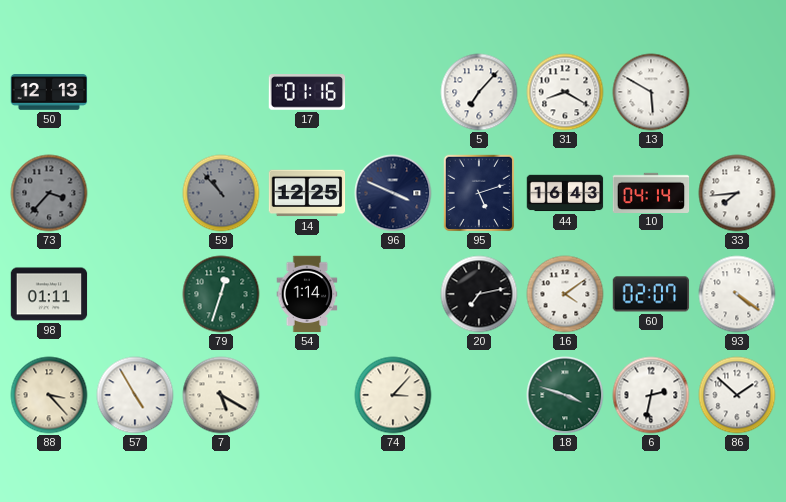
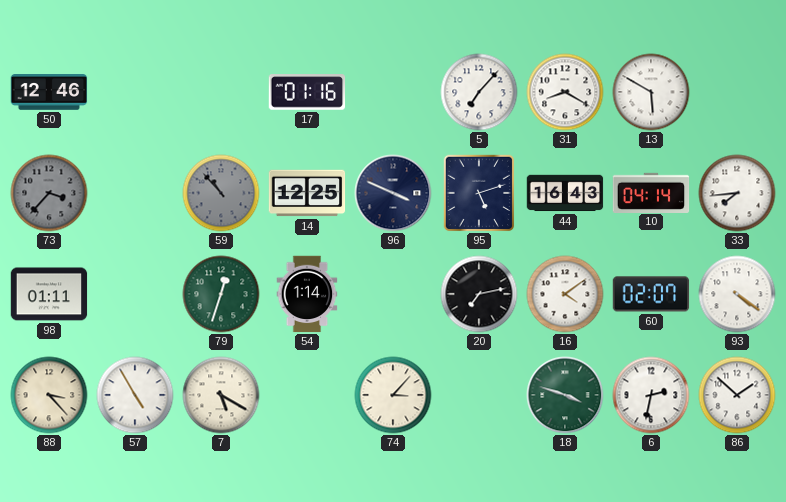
50: 12:13 -> 12:46
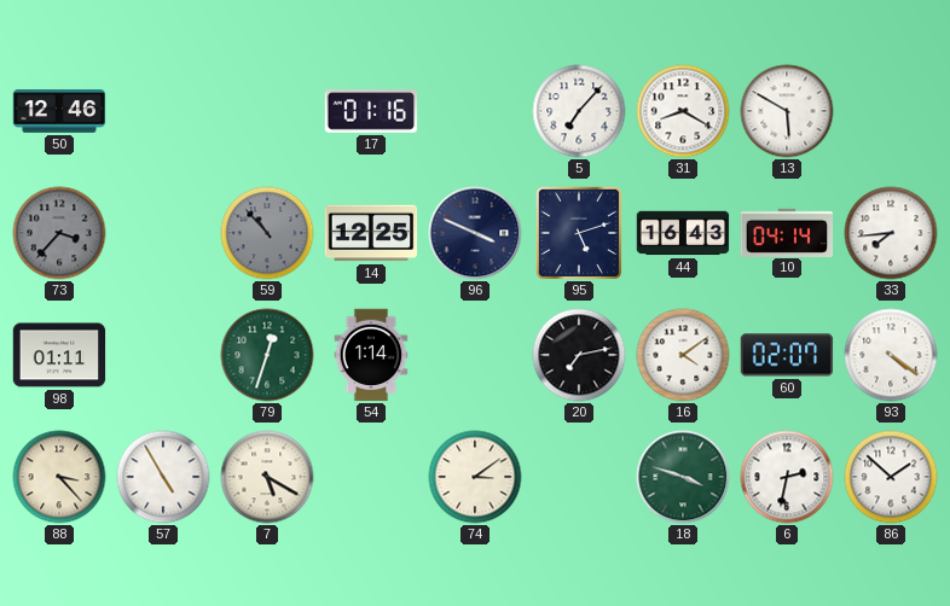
74: 3:07 -> 3:09
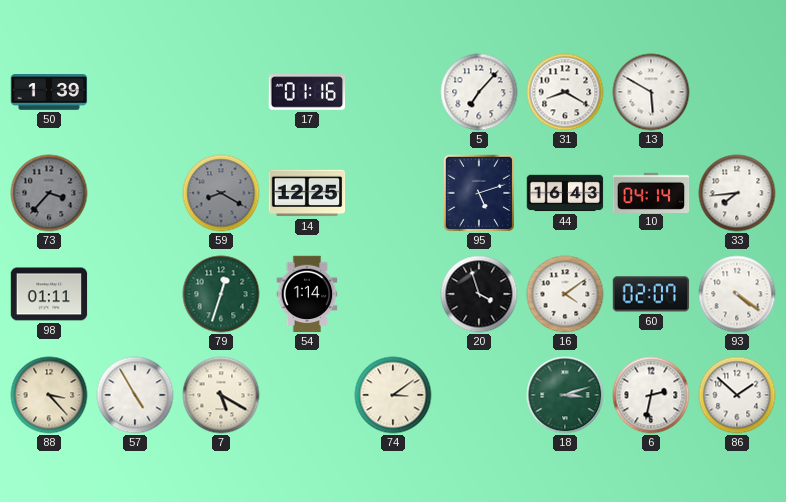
50: 12:46 -> 1:39
59: 10:53 -> 8:20
96: 3:49 -> none
20: 7:13 -> 3:57
18: 3:48 -> 3:12
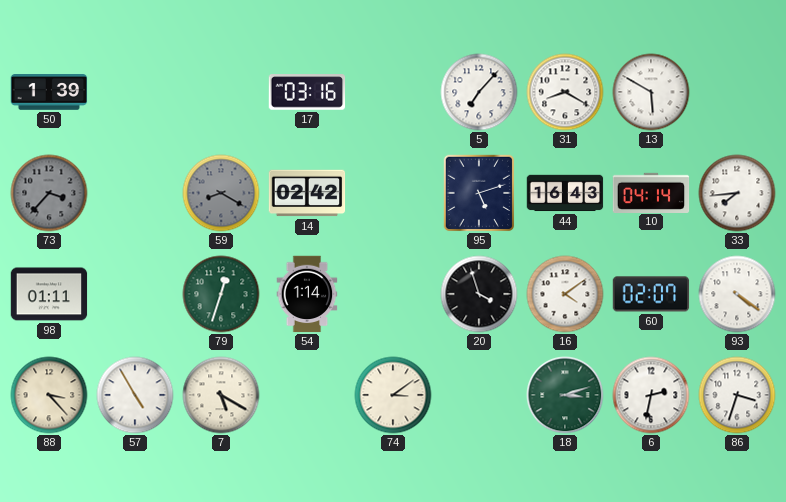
17: 01:16 -> 03:16
14: 12:25 -> 02:42
86: 1:52 -> 3:33
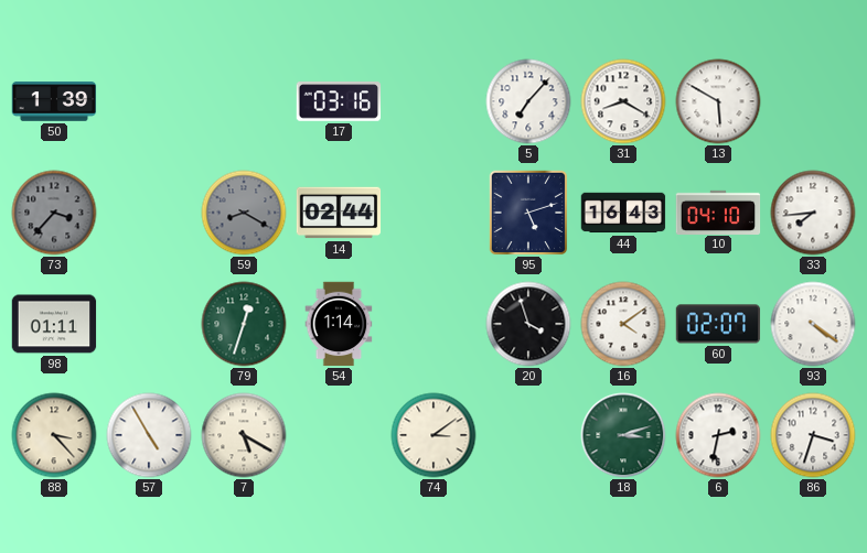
14: 02:42 -> 02:44
10: 04:14 -> 04:10
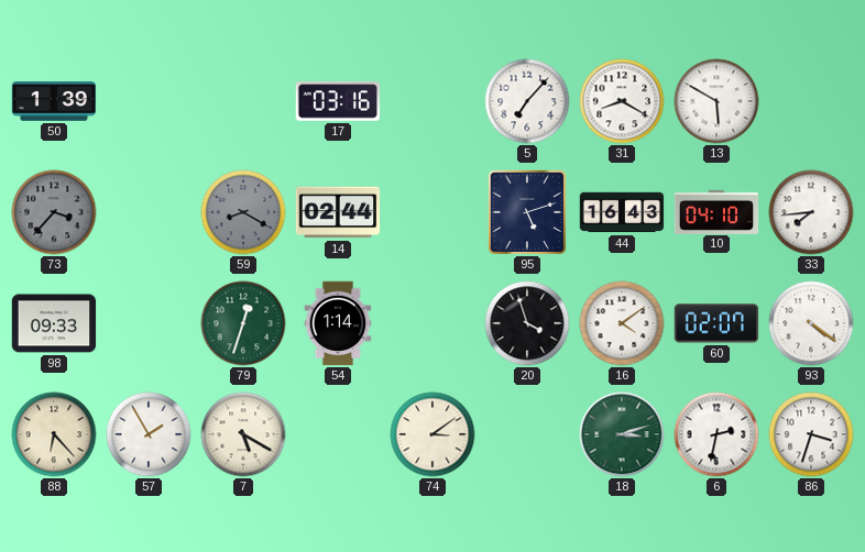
98: 01:11 -> 09:33
88: 3:23 -> 6:23
57: 4:55 -> 1:55
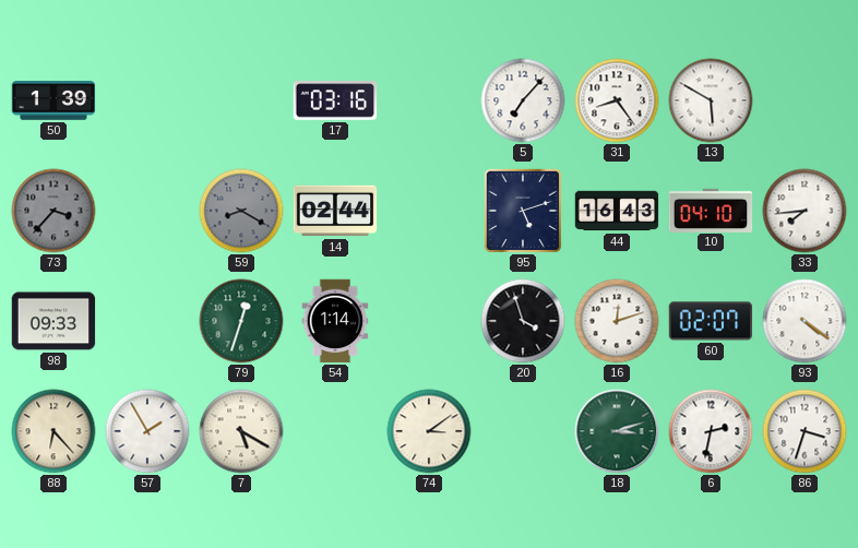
31: 8:20 -> 8:24
16: 4:09 -> 12:12
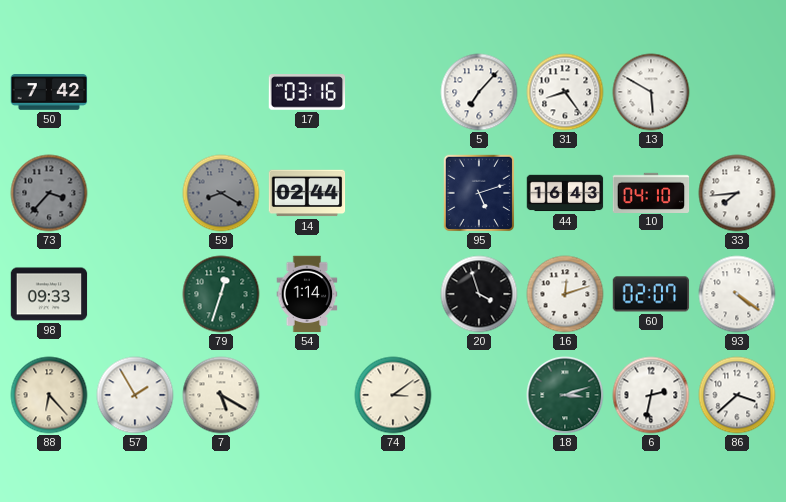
50: 1:39 -> 7:42
86: 3:33 -> 3:38
